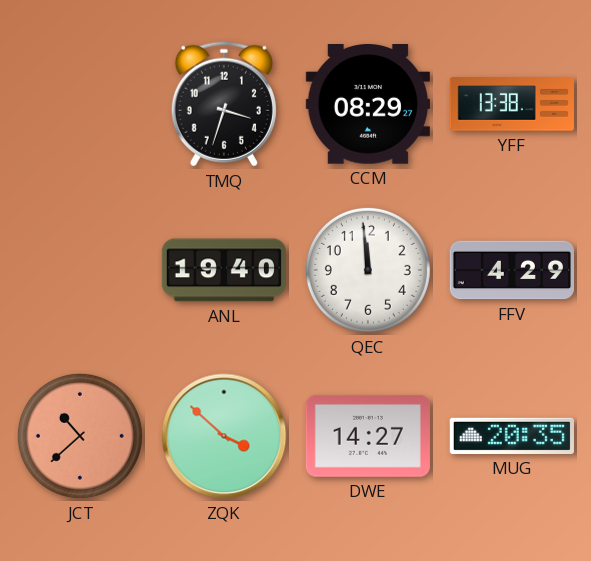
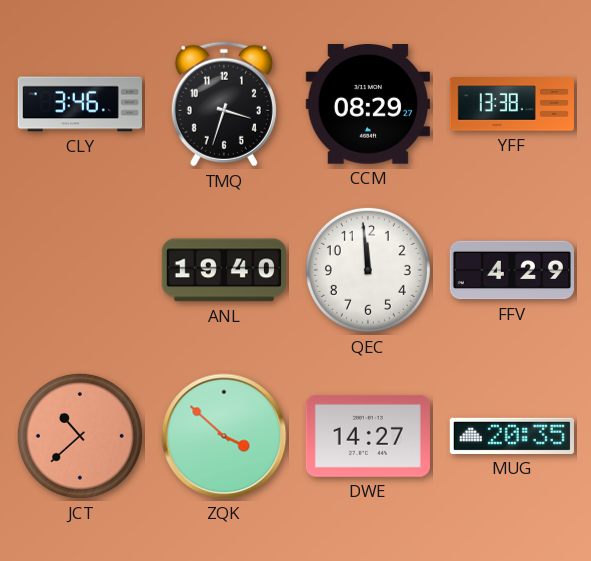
CLY: none -> 3:46
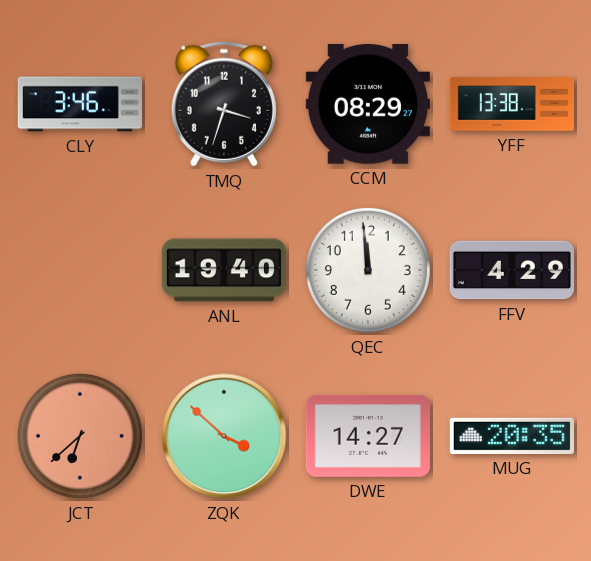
JCT: 10:38 -> 6:38
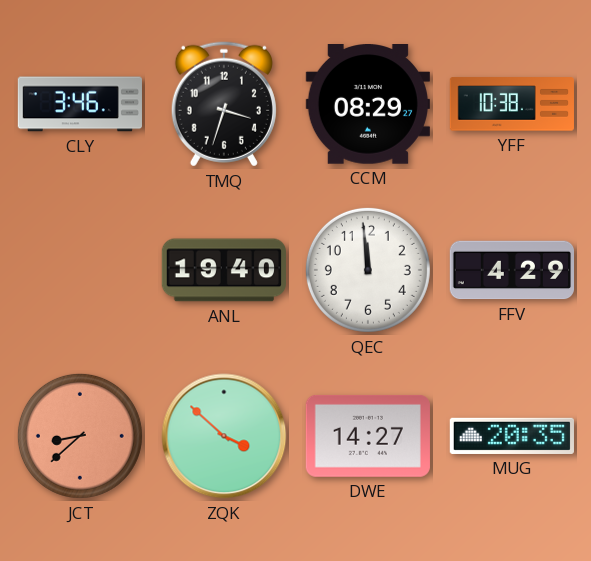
YFF: 13:38 -> 10:38
JCT: 6:38 -> 8:38
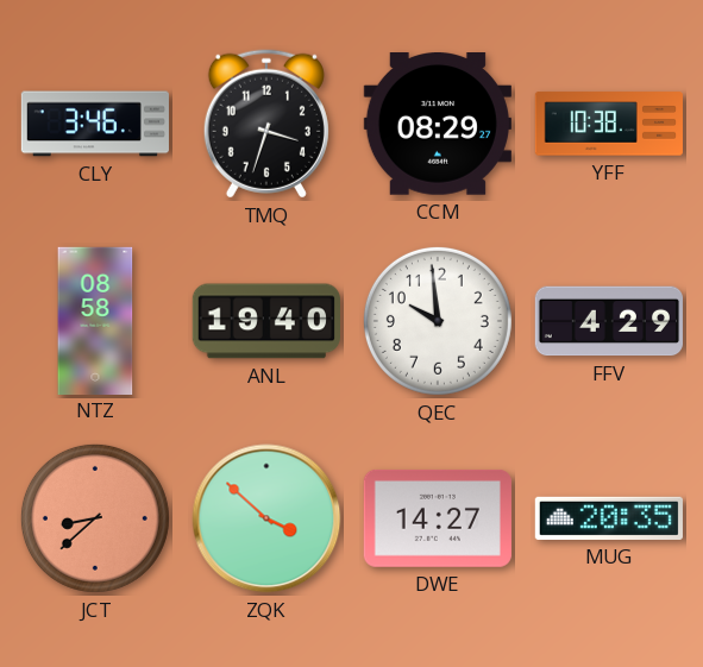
NTZ: none -> 08:58
QEC: 11:59 -> 9:59
